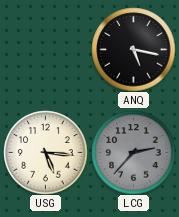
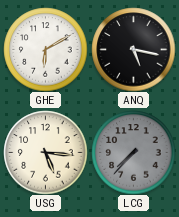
GHE: none -> 6:10
LCG: 2:37 -> 7:37
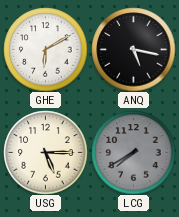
USG: 5:16 -> 5:15
LCG: 7:37 -> 7:40
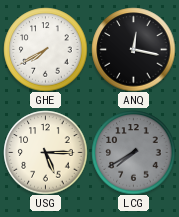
GHE: 6:10 -> 7:40
ANQ: 5:17 -> 12:17
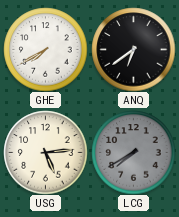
ANQ: 12:17 -> 6:39
USG: 5:15 -> 5:14
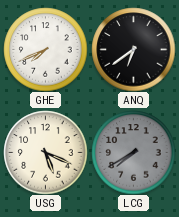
GHE: 7:40 -> 7:41
USG: 5:14 -> 5:19
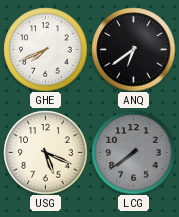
LCG: 7:40 -> 7:39
